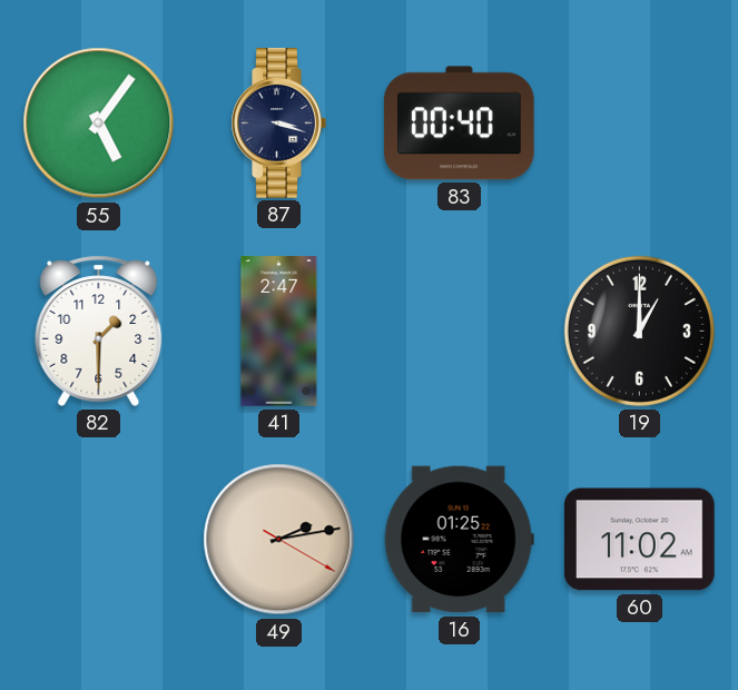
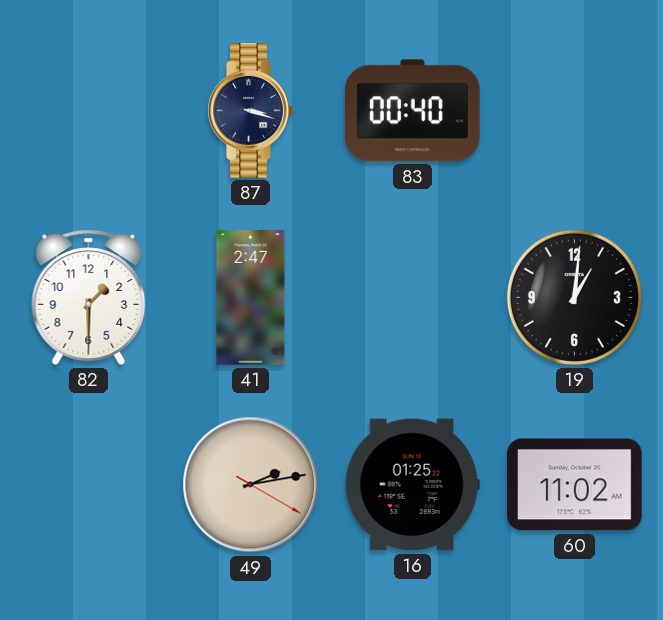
55: 5:06 -> none
19: 1:00 -> 1:01
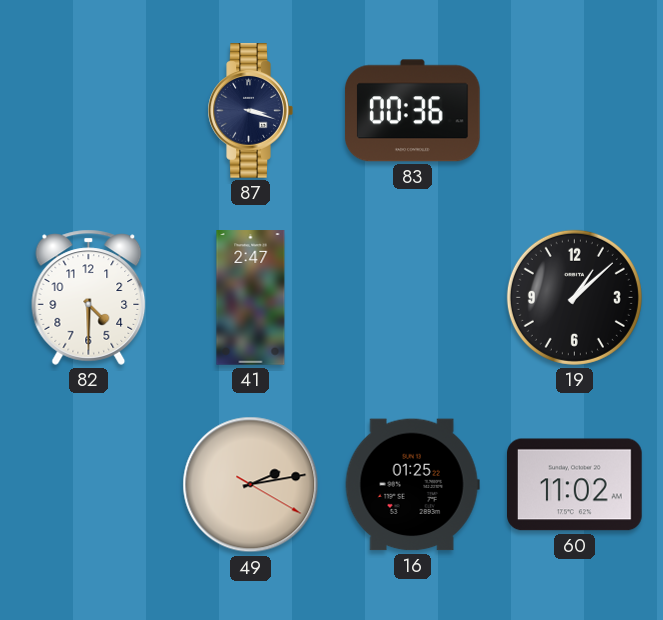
83: 00:40 -> 00:36
82: 1:30 -> 4:30
19: 1:01 -> 1:08
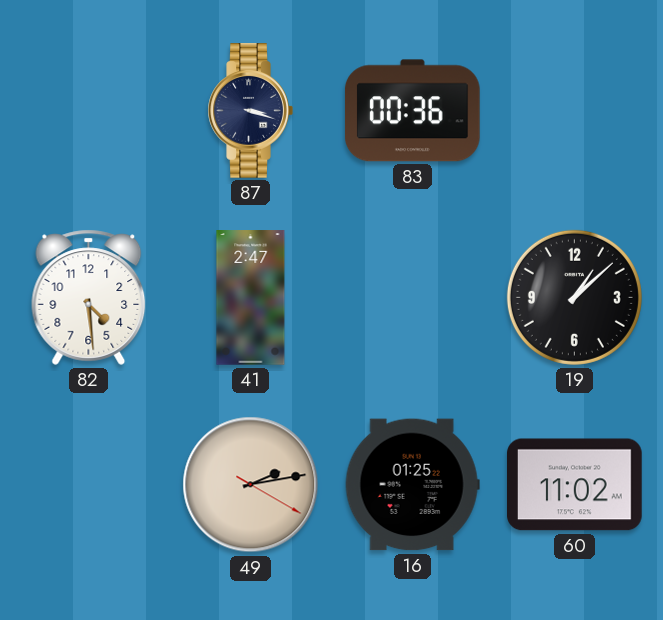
82: 4:30 -> 4:29
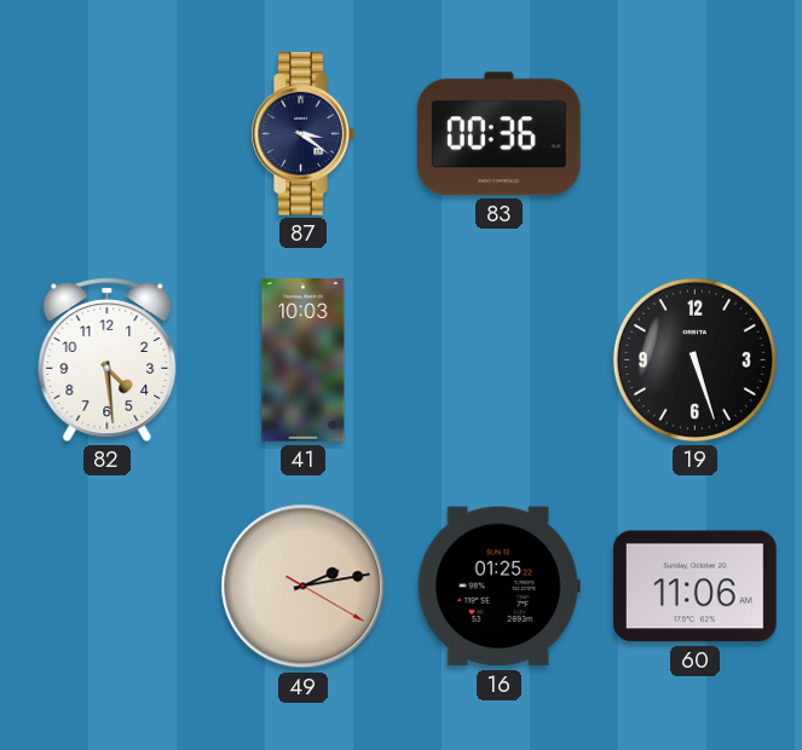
87: 3:18 -> 3:21
41: 2:47 -> 10:03
19: 1:08 -> 5:27
60: 11:02 -> 11:06
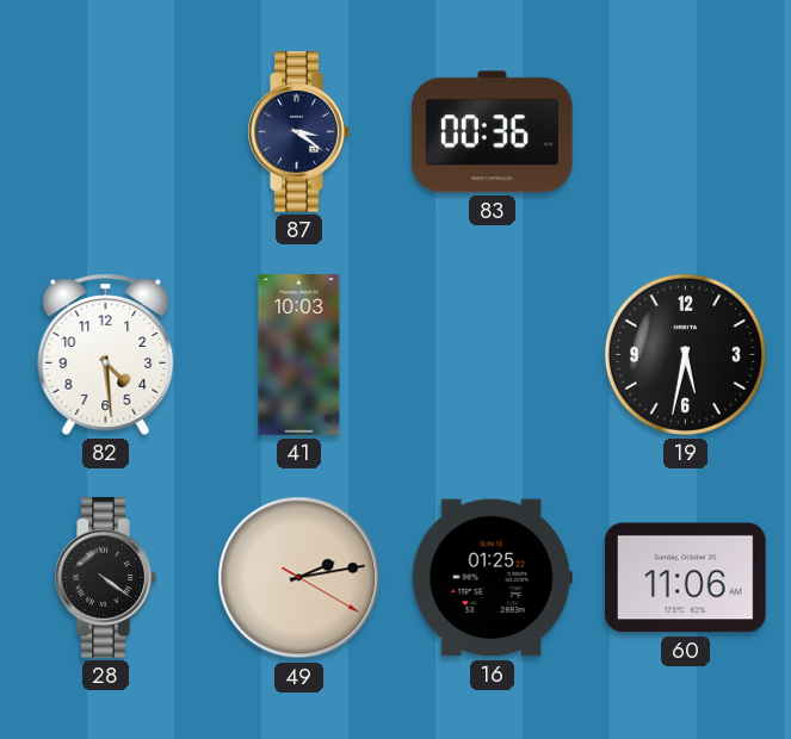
19: 5:27 -> 5:32
28: none -> 4:21
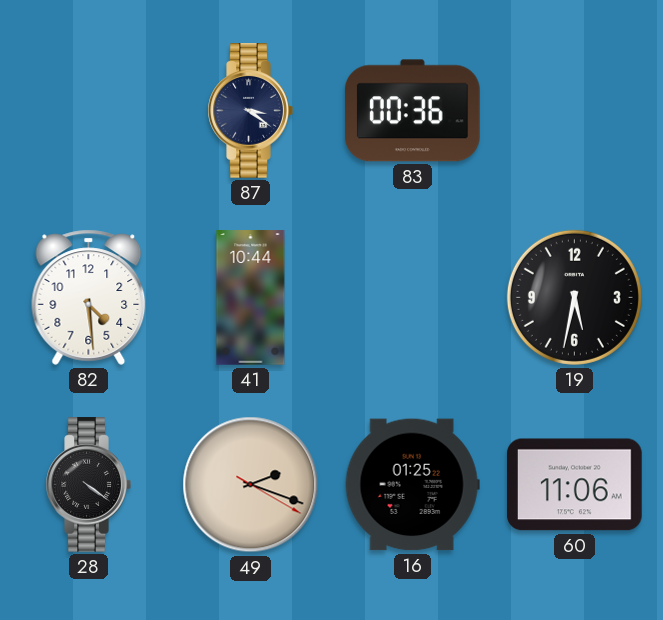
41: 10:03 -> 10:44
49: 2:13 -> 2:18
